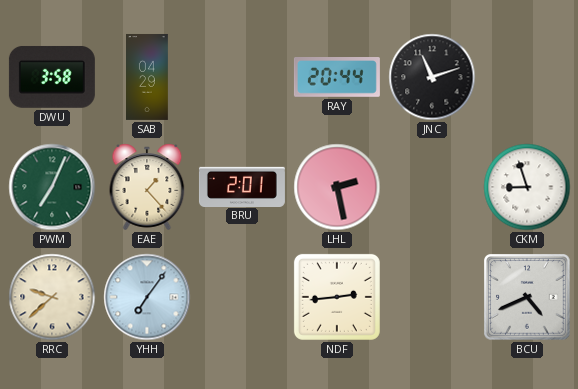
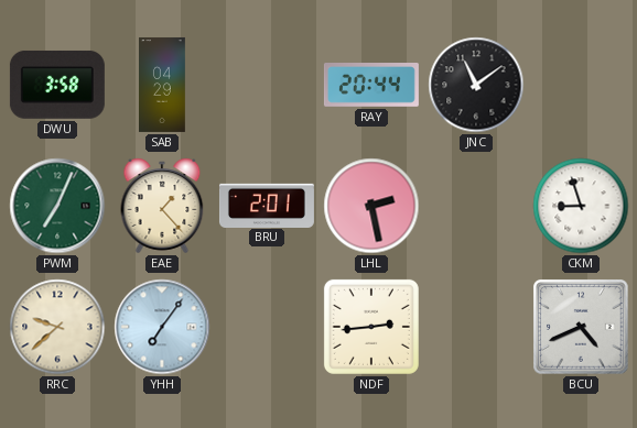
JNC: 11:12 -> 11:09
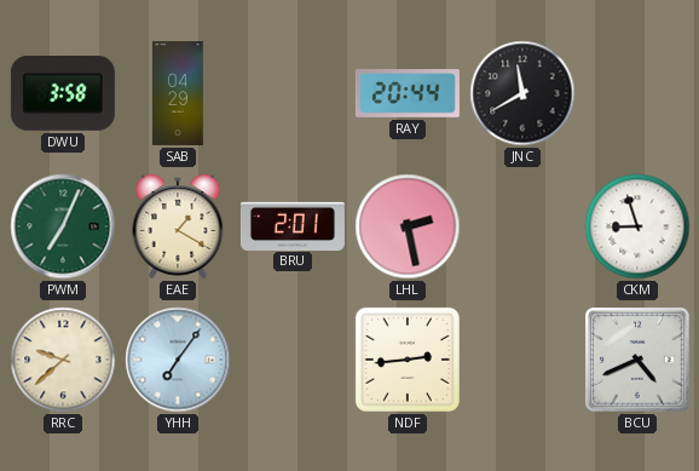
JNC: 11:09 -> 11:40
EAE: 1:23 -> 1:20
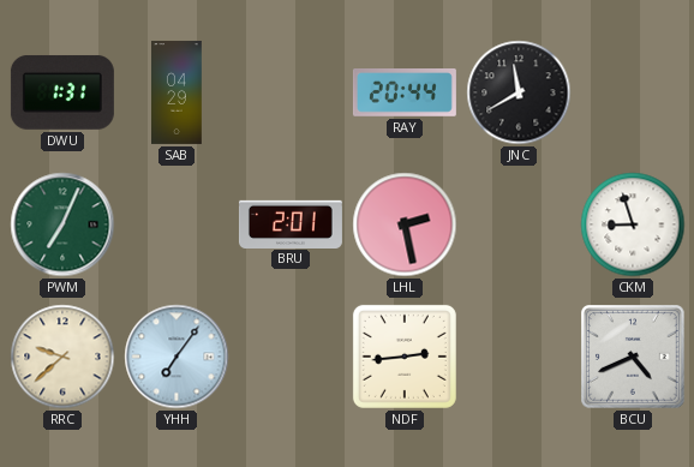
DWU: 3:58 -> 1:31
EAE: 1:20 -> none
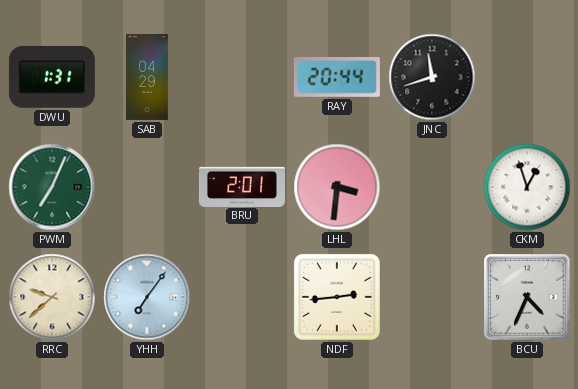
JNC: 11:40 -> 11:42
LHL: 2:28 -> 3:31
CKM: 8:57 -> 12:57
BCU: 4:41 -> 4:34
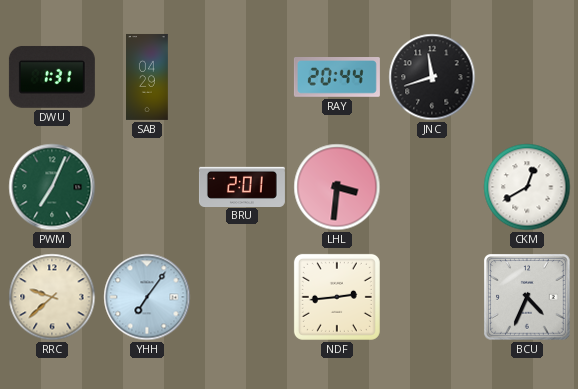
CKM: 12:57 -> 12:40
